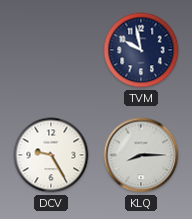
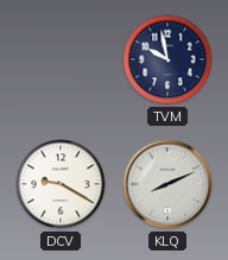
DCV: 9:25 -> 9:20
KLQ: 8:15 -> 8:11
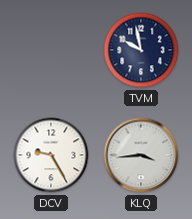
DCV: 9:20 -> 9:25
KLQ: 8:11 -> 3:44
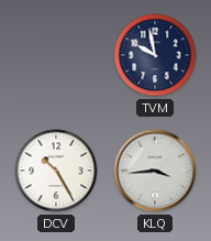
DCV: 9:25 -> 10:25
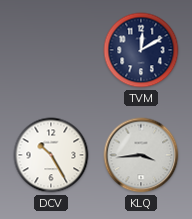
TVM: 9:58 -> 12:10
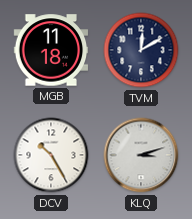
MGB: none -> 11:18
KLQ: 3:44 -> 3:12
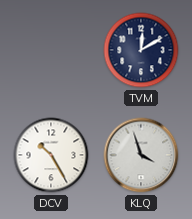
MGB: 11:18 -> none
KLQ: 3:12 -> 3:57
